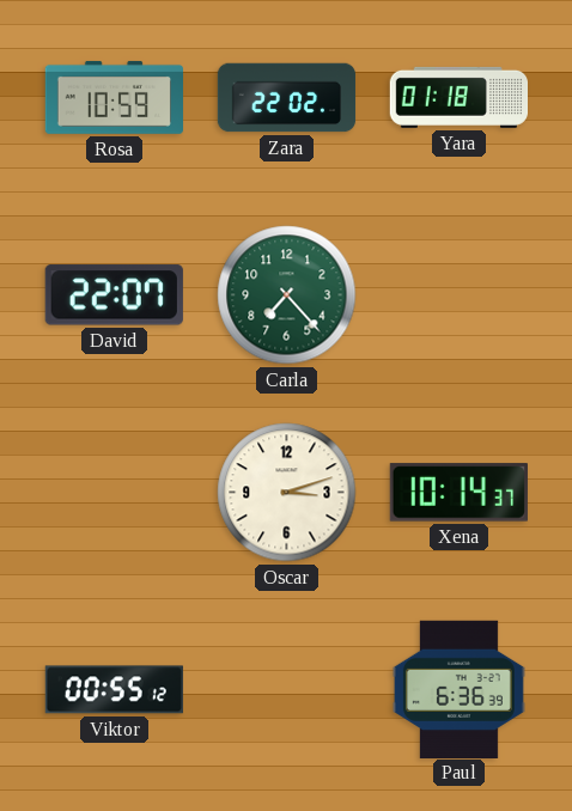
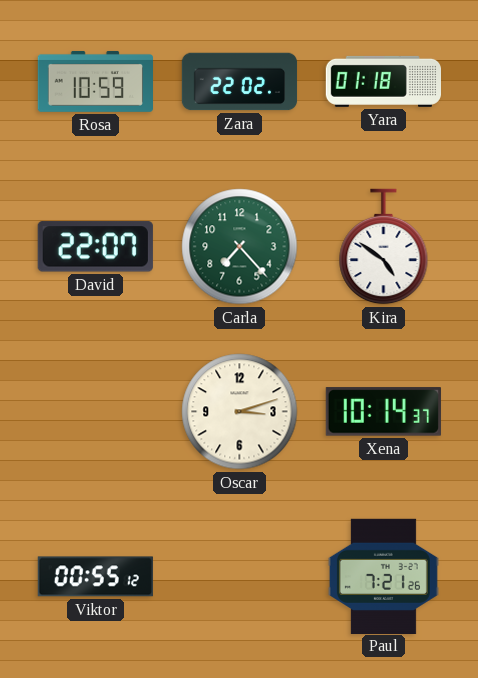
Kira: none -> 4:51
Paul: 6:36 -> 7:21
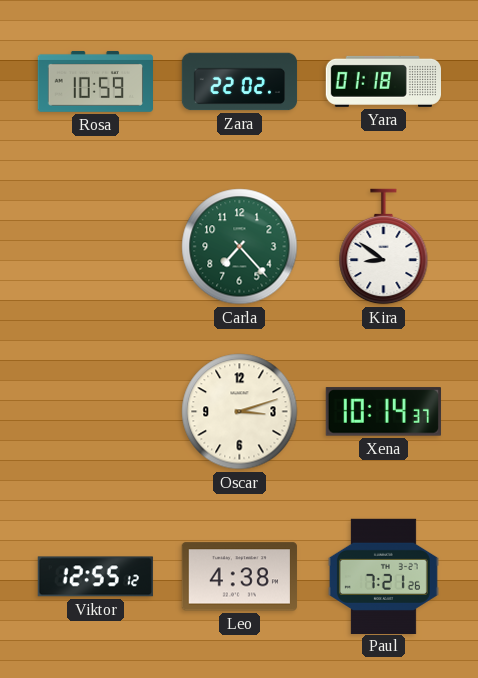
David: 22:07 -> none
Kira: 4:51 -> 8:51
Viktor: 00:55 -> 12:55
Leo: none -> 4:38
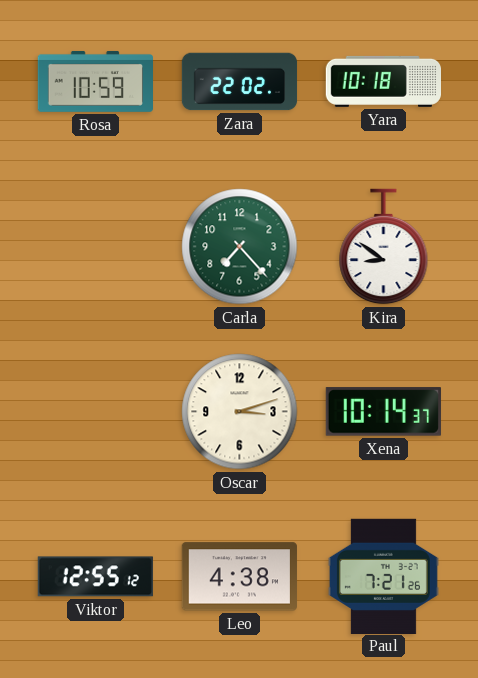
Yara: 01:18 -> 10:18
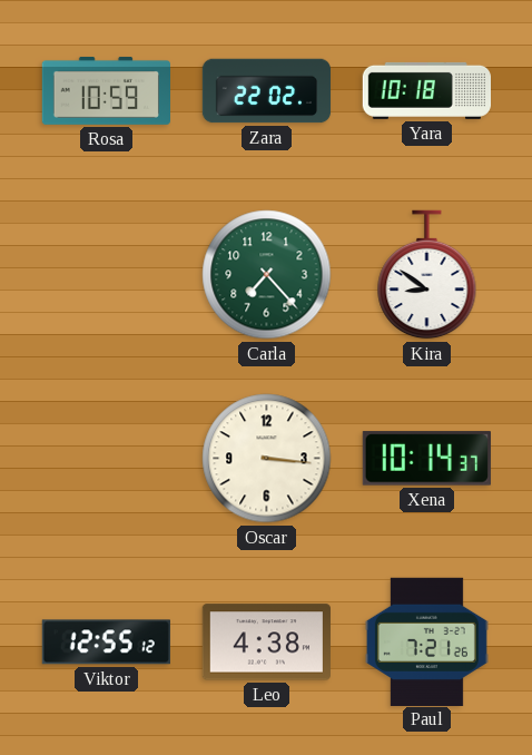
Oscar: 3:12 -> 3:16
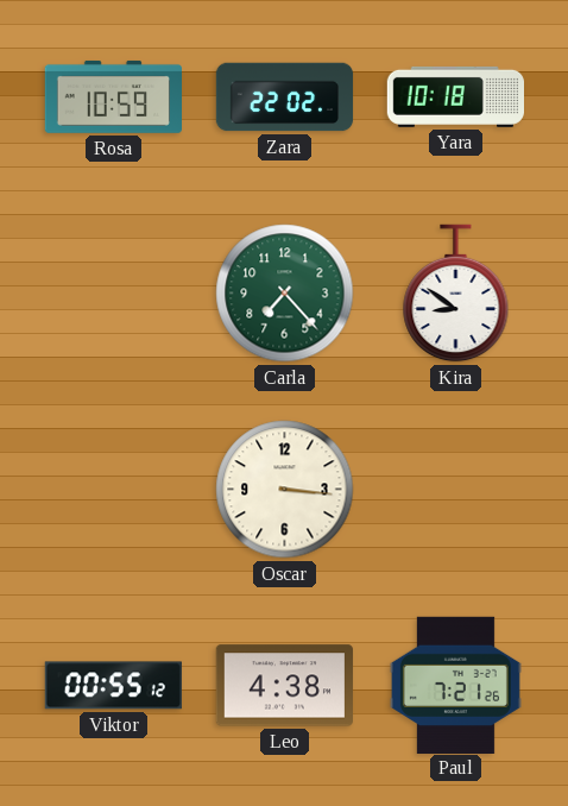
Xena: 10:14 -> none
Viktor: 12:55 -> 00:55
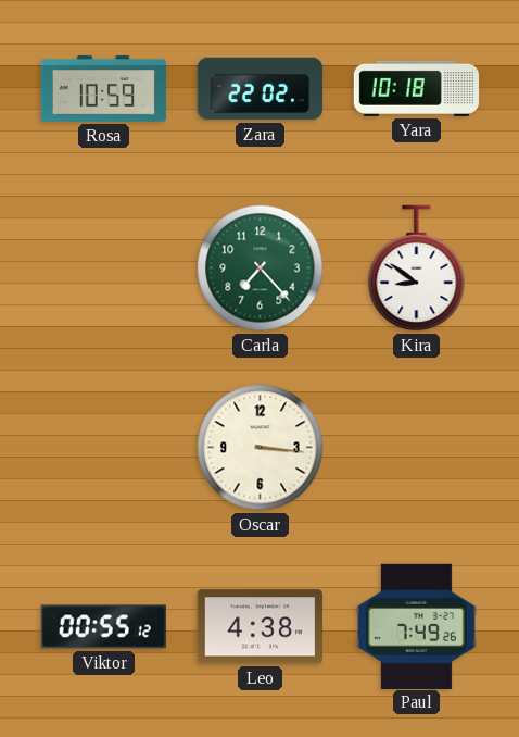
Paul: 7:21 -> 7:49
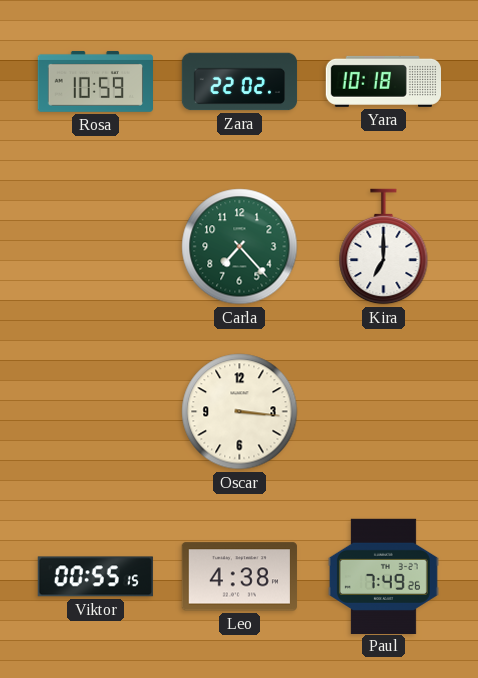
Kira: 8:51 -> 7:00
Viktor: 00:55:12 -> 00:55:15
